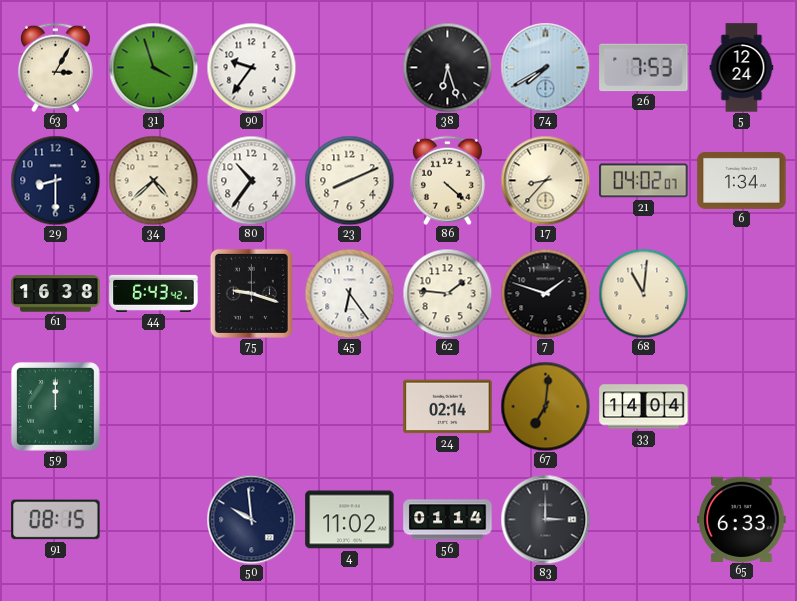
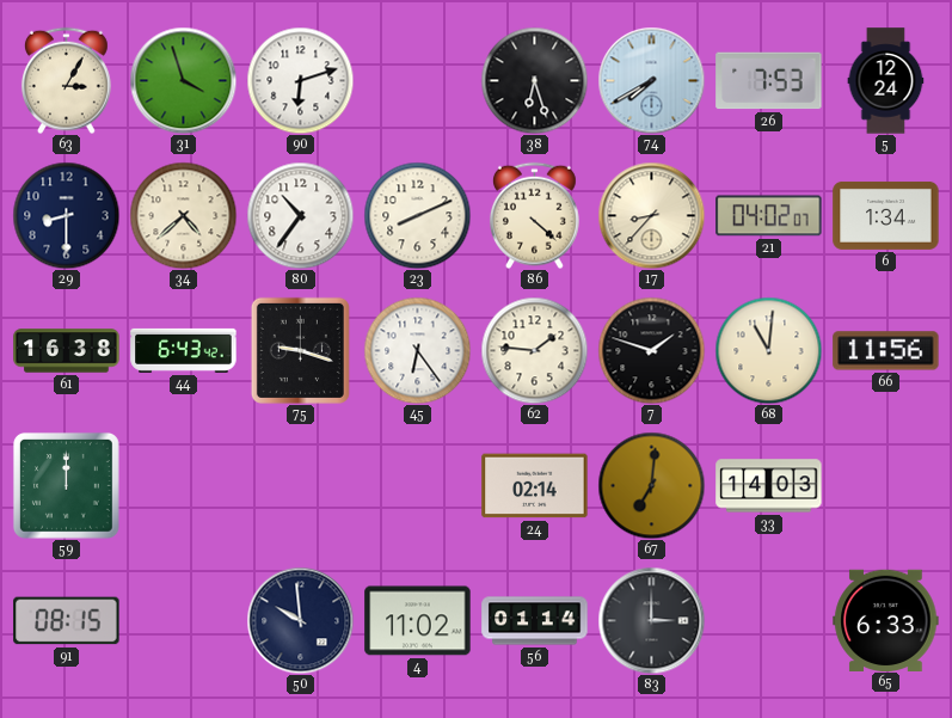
90: 9:36 -> 6:12
66: none -> 11:56
33: 14:04 -> 14:03
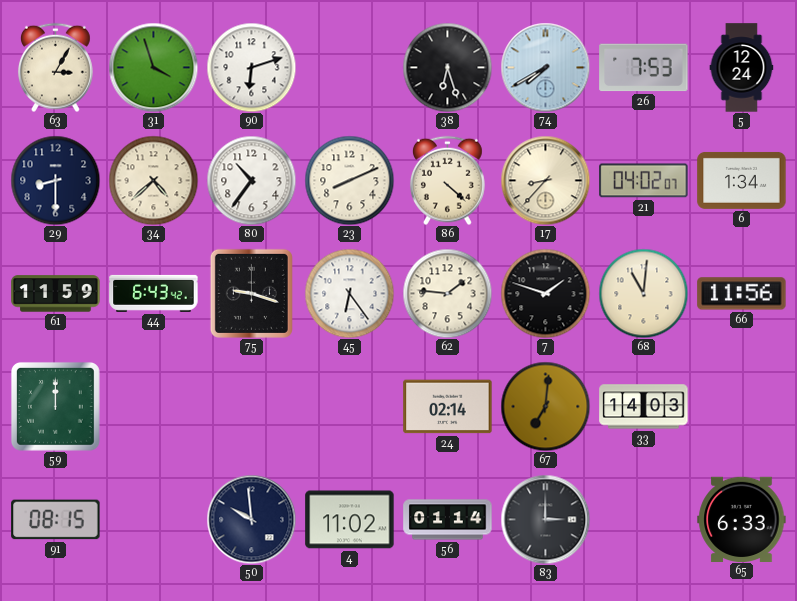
61: 16:38 -> 11:59
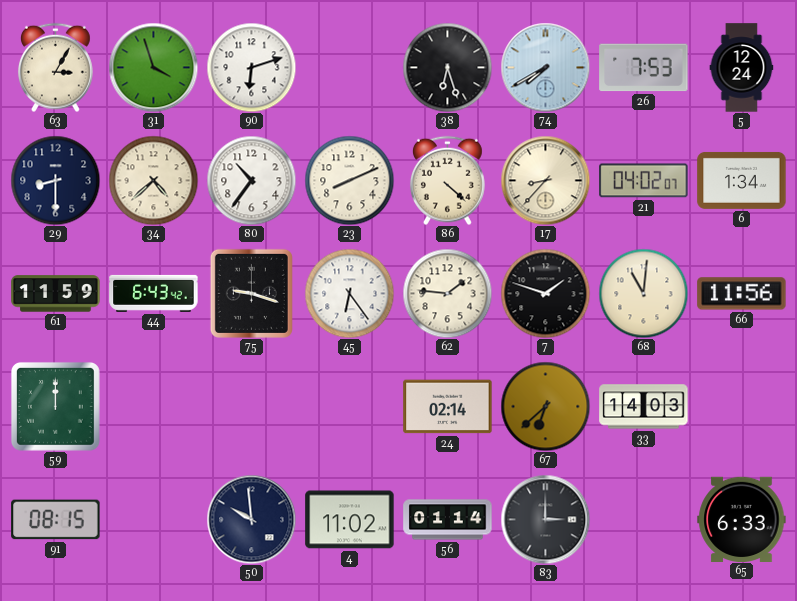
67: 7:01 -> 6:38
